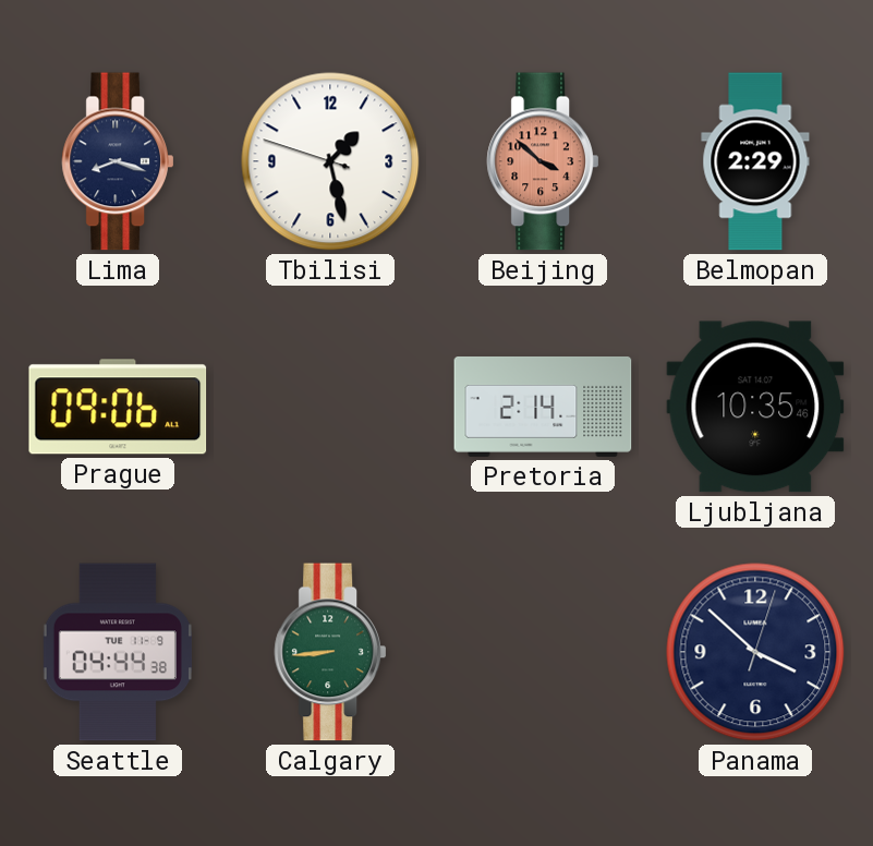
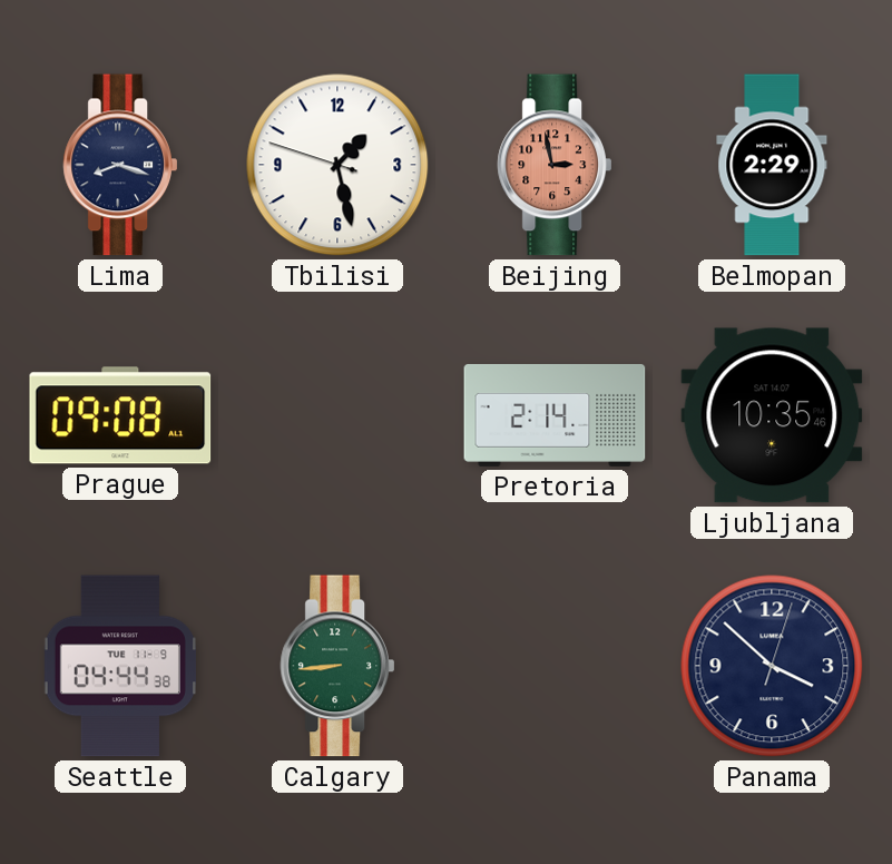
Beijing: 3:52 -> 2:58
Prague: 09:06 -> 09:08
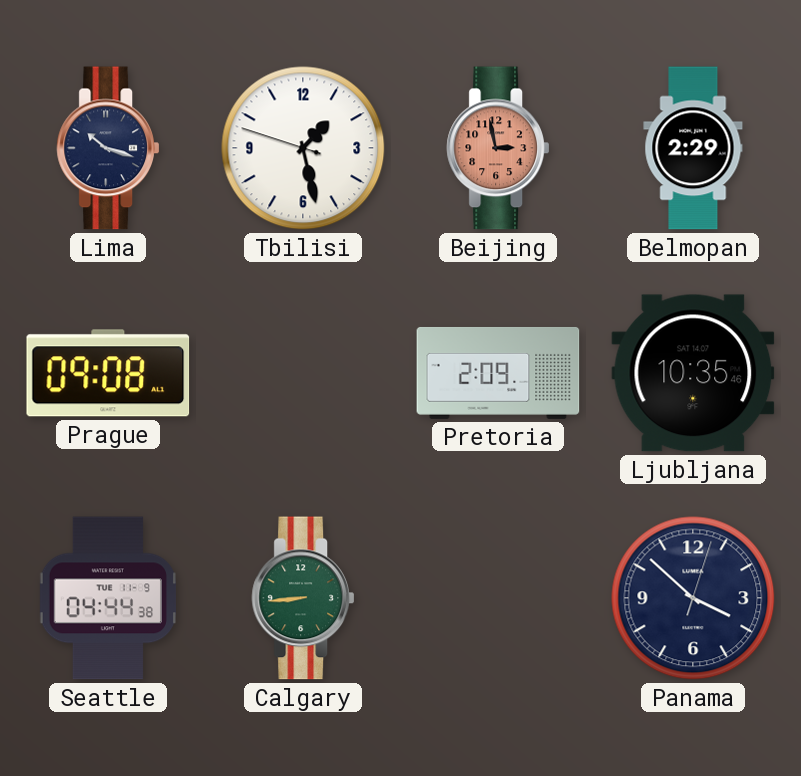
Lima: 8:18 -> 10:18
Pretoria: 2:14 -> 2:09
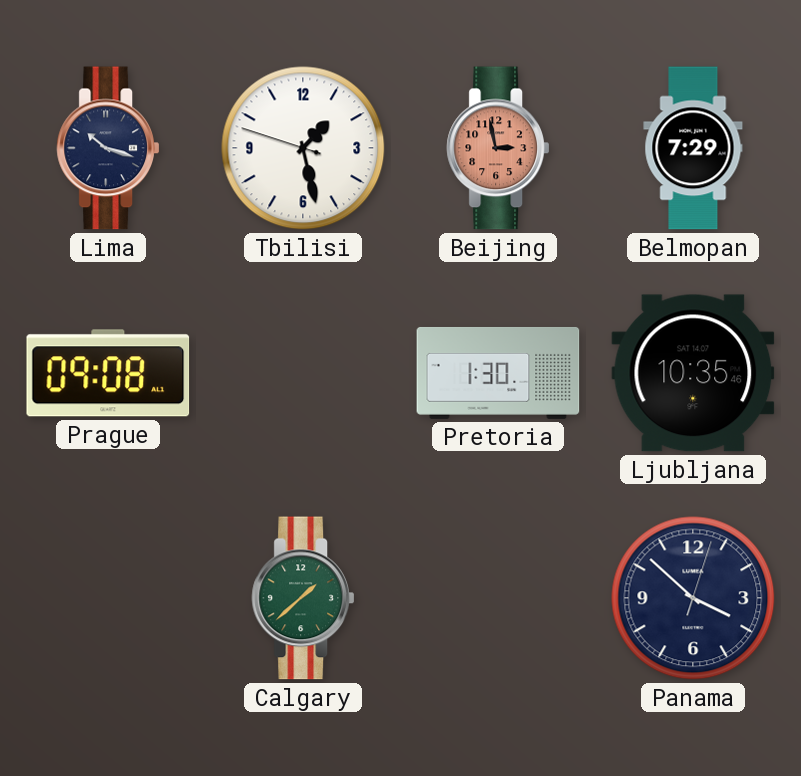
Belmopan: 2:29 -> 7:29
Pretoria: 2:09 -> 1:30
Seattle: 04:44 -> none
Calgary: 8:44 -> 1:38
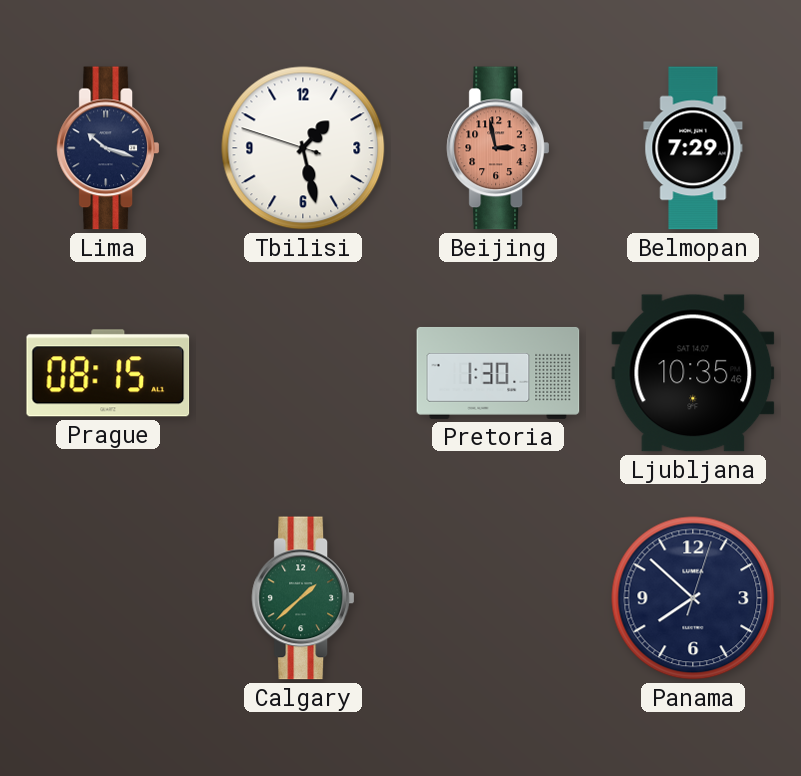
Prague: 09:08 -> 08:15
Panama: 3:52 -> 7:52
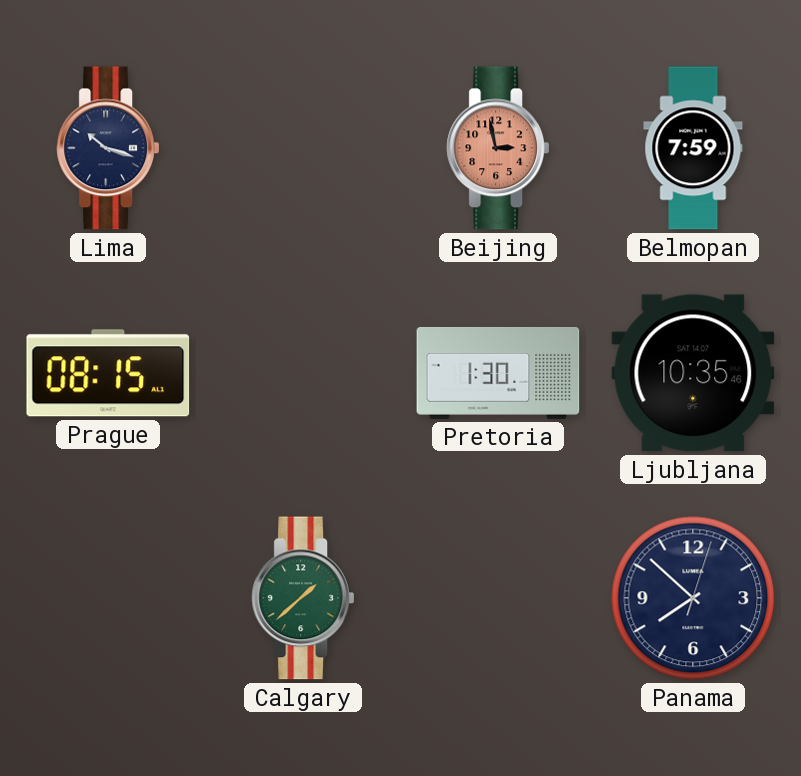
Tbilisi: 1:27 -> none
Belmopan: 7:29 -> 7:59
